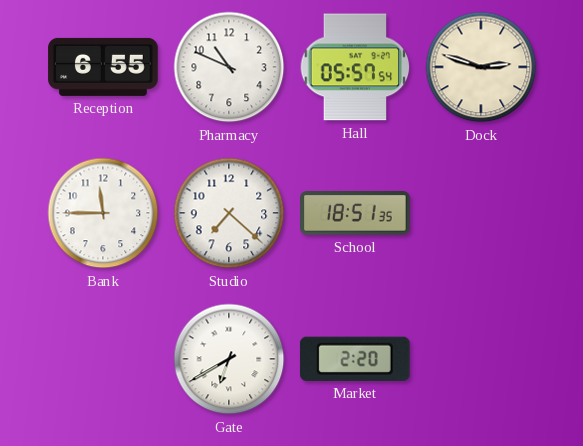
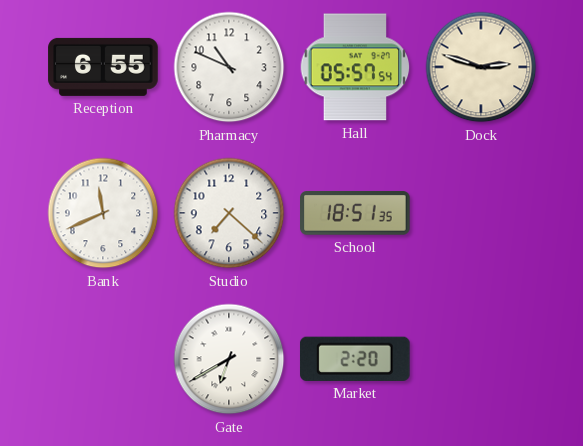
Bank: 11:45 -> 11:41
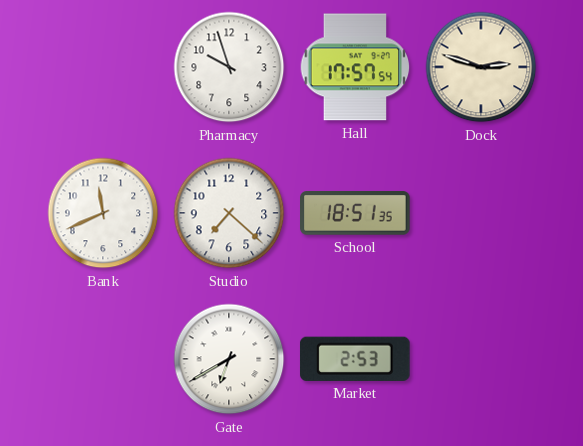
Reception: 6:55 -> none
Pharmacy: 10:49 -> 9:57
Hall: 05:57 -> 17:57
Market: 2:20 -> 2:53
